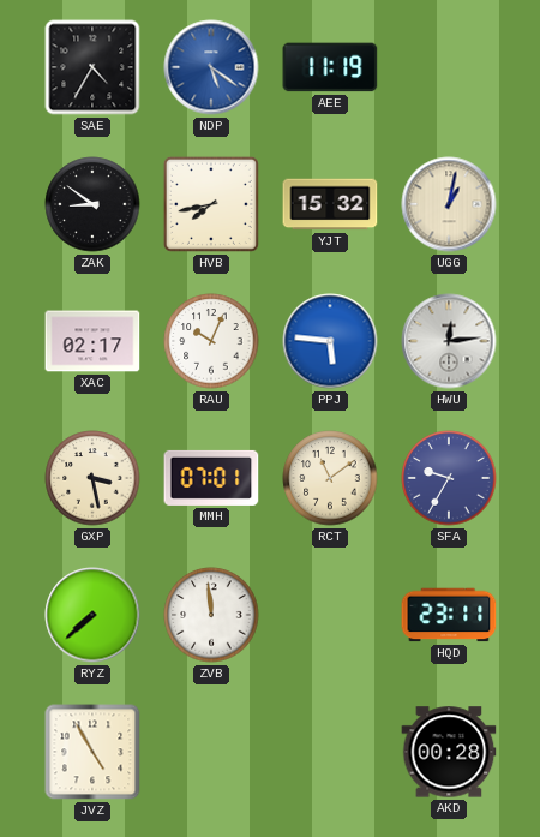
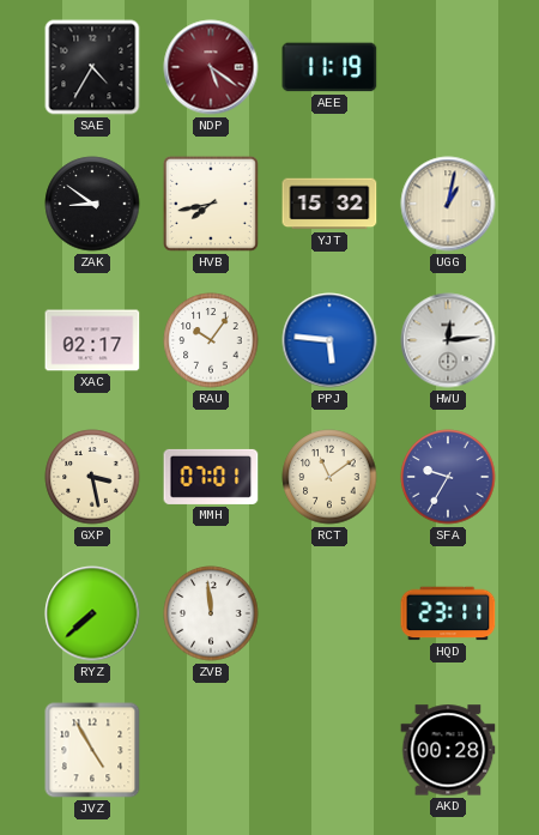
NDP dial: blue -> burgundy
RAU: 10:04 -> 10:06
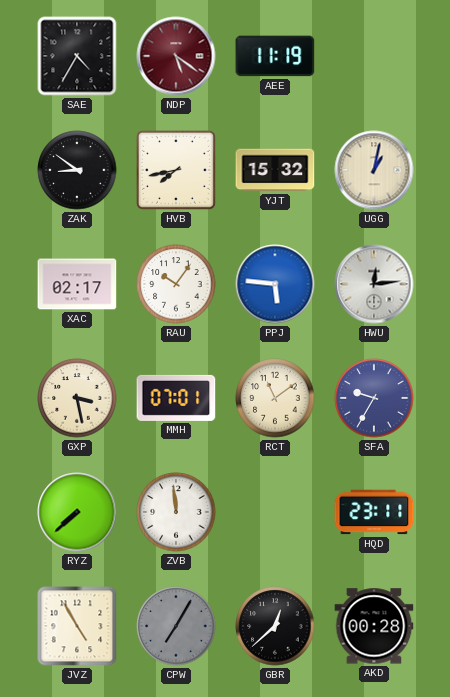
CPW: none -> 7:05
GBR: none -> 12:38
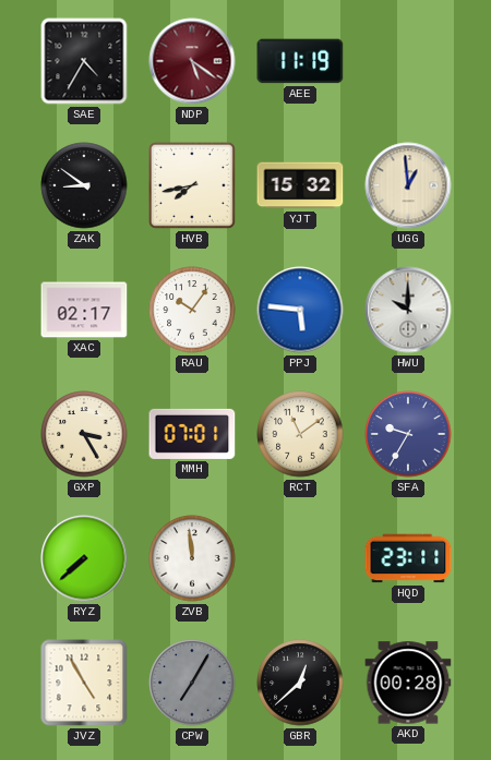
UGG: 1:02 -> 12:59
HWU: 12:14 -> 10:00
GXP: 3:28 -> 3:25
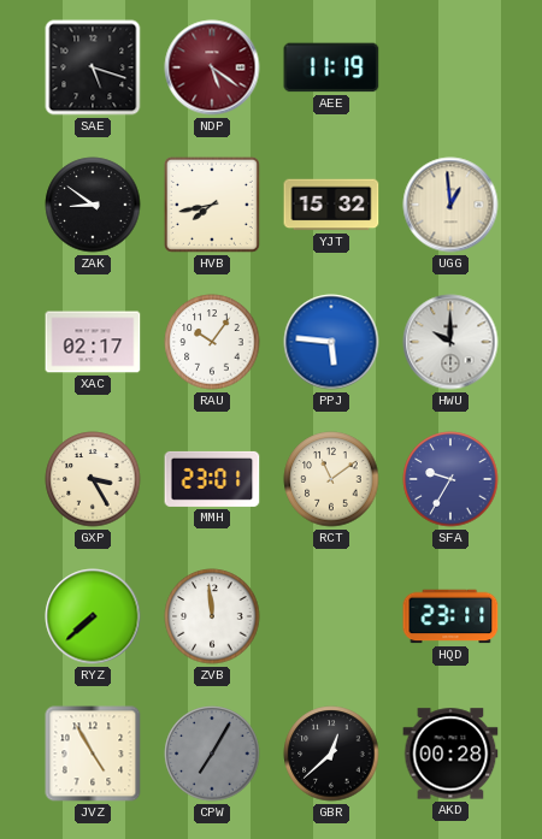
SAE: 4:35 -> 5:18
MMH: 07:01 -> 23:01
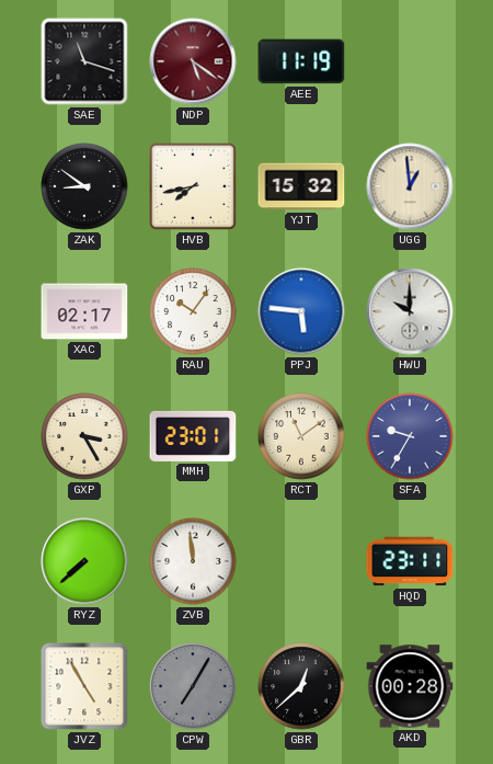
SAE: 5:18 -> 11:18
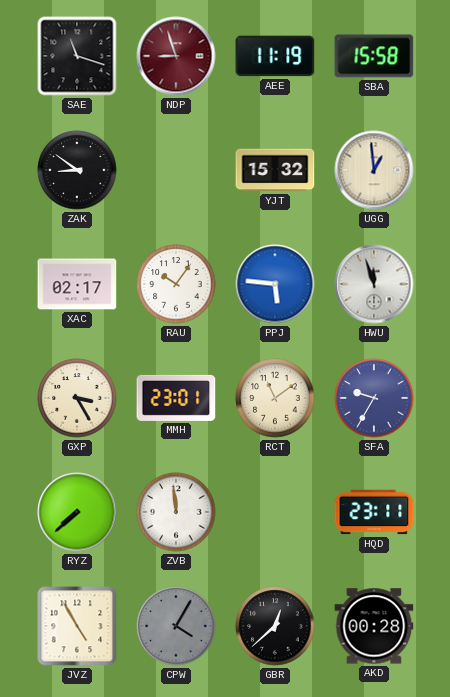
NDP: 5:21 -> 8:57
SBA: none -> 15:58
HVB: 7:43 -> none
HWU: 10:00 -> 11:57
CPW: 7:05 -> 4:05
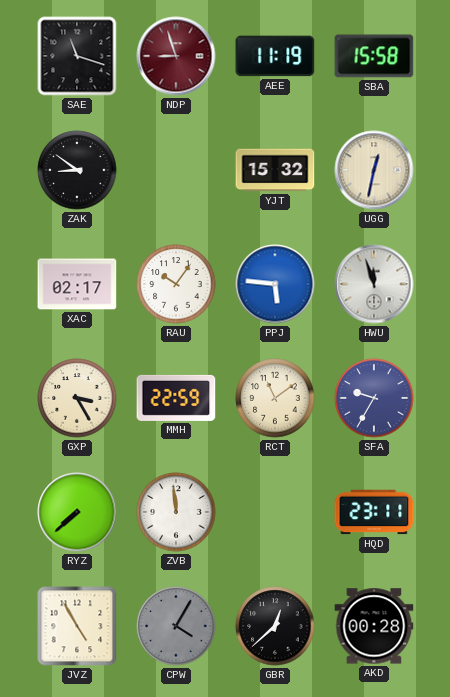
UGG: 12:59 -> 12:32
MMH: 23:01 -> 22:59
